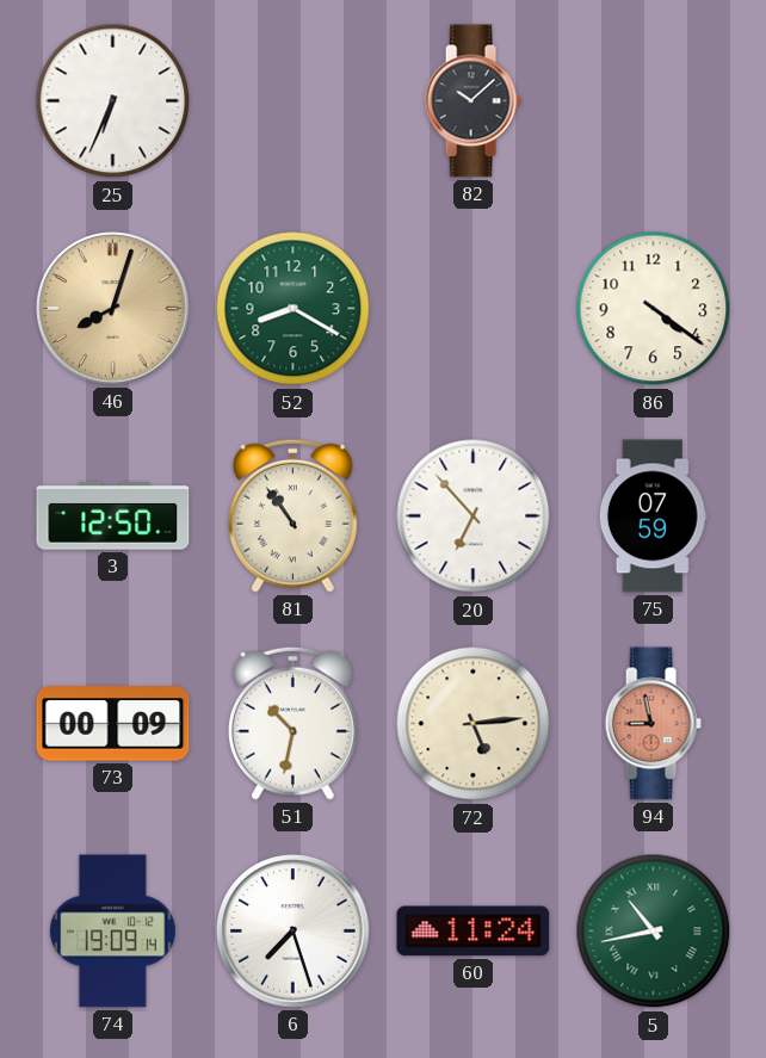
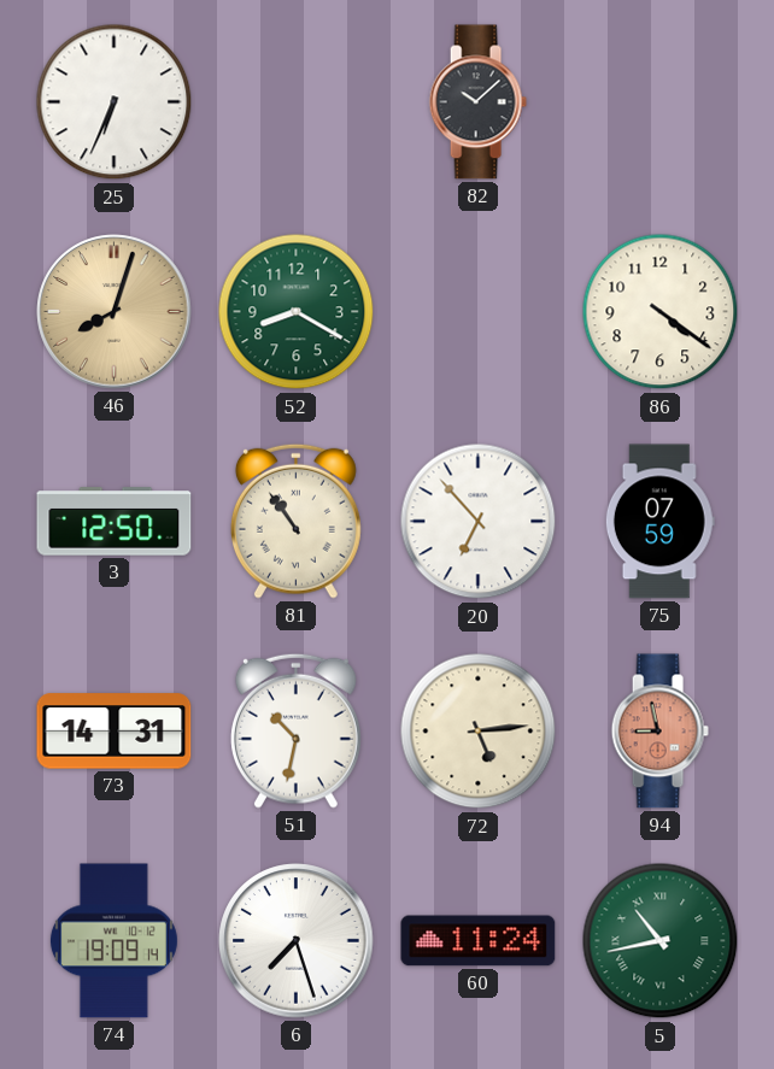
73: 00:09 -> 14:31
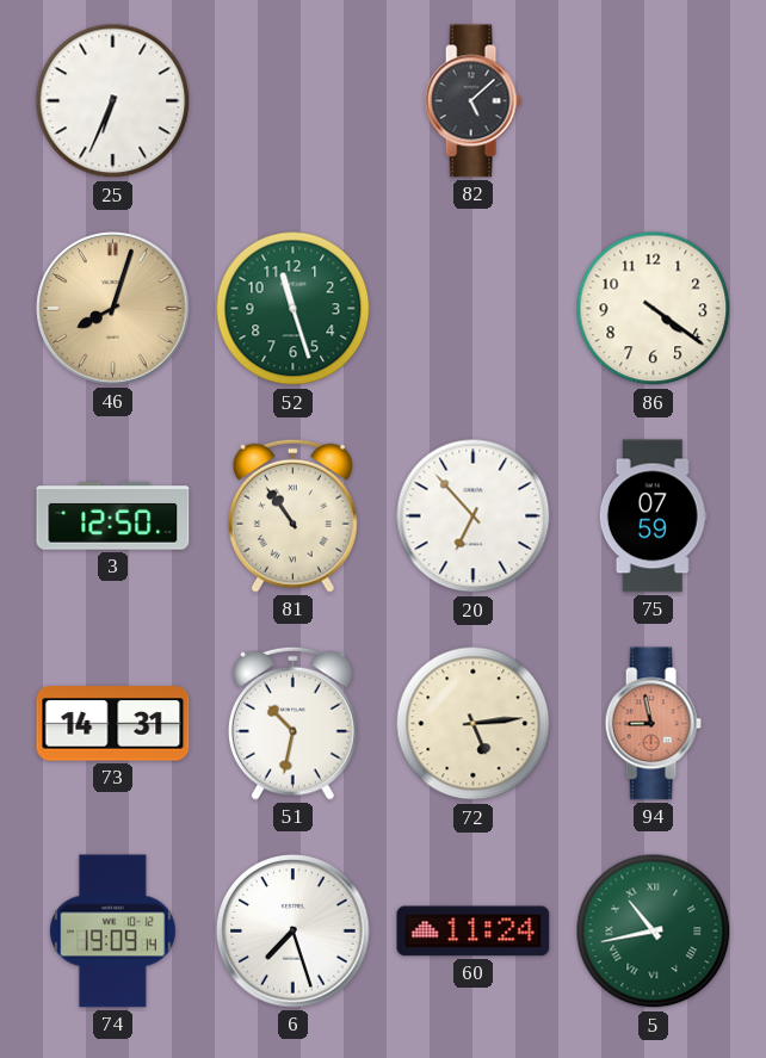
82: 10:08 -> 5:08
52: 8:20 -> 11:27
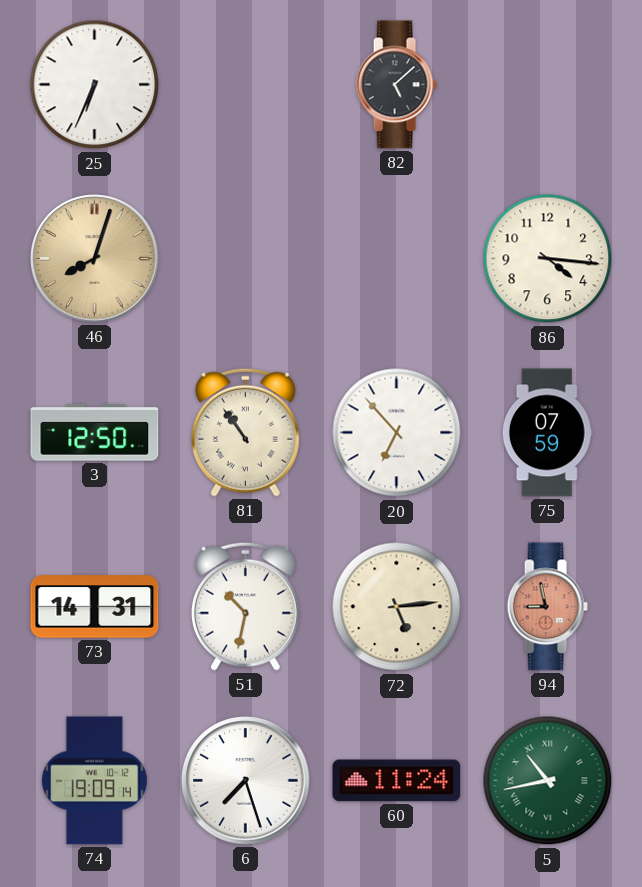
52: 11:27 -> none
86: 4:21 -> 4:16
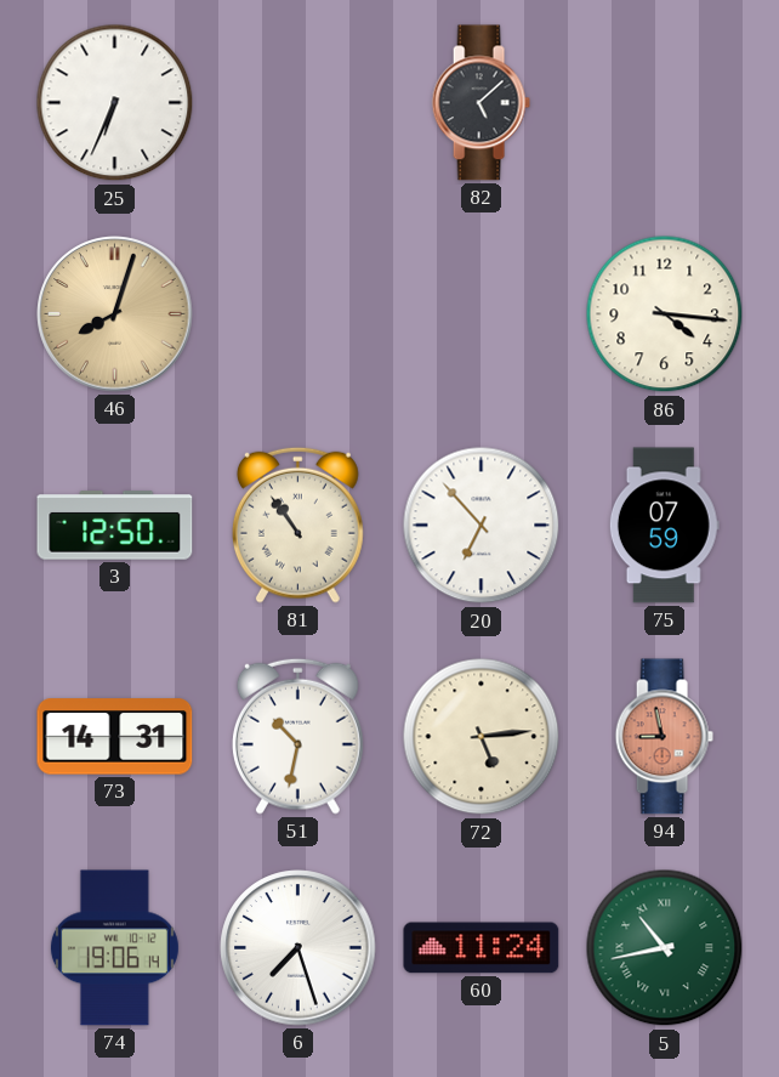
74: 19:09 -> 19:06
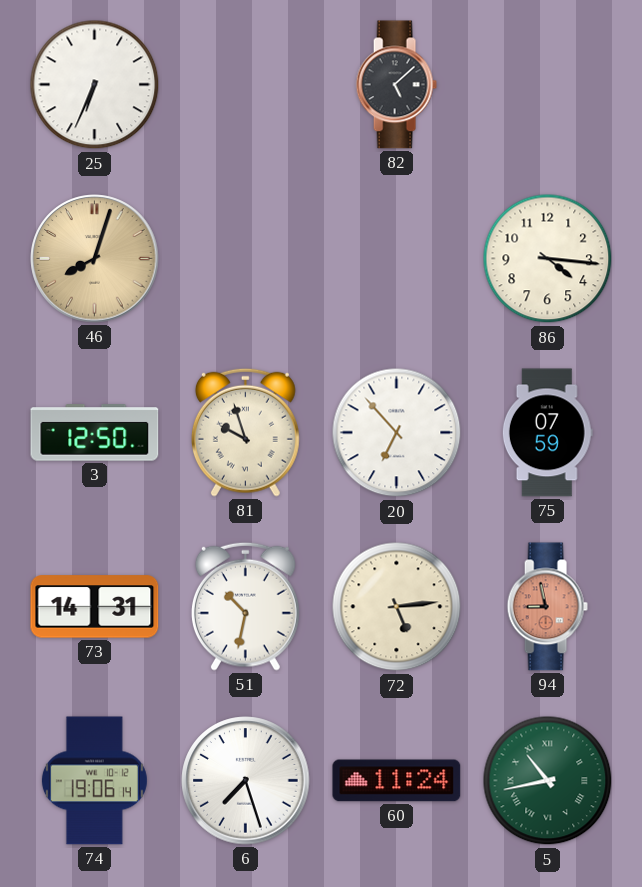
81: 10:54 -> 9:57
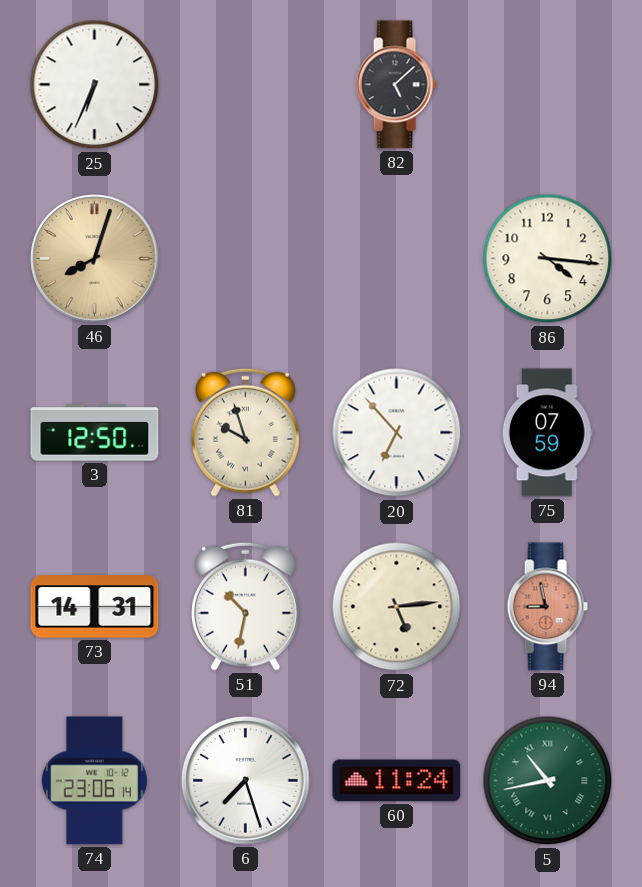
74: 19:06 -> 23:06
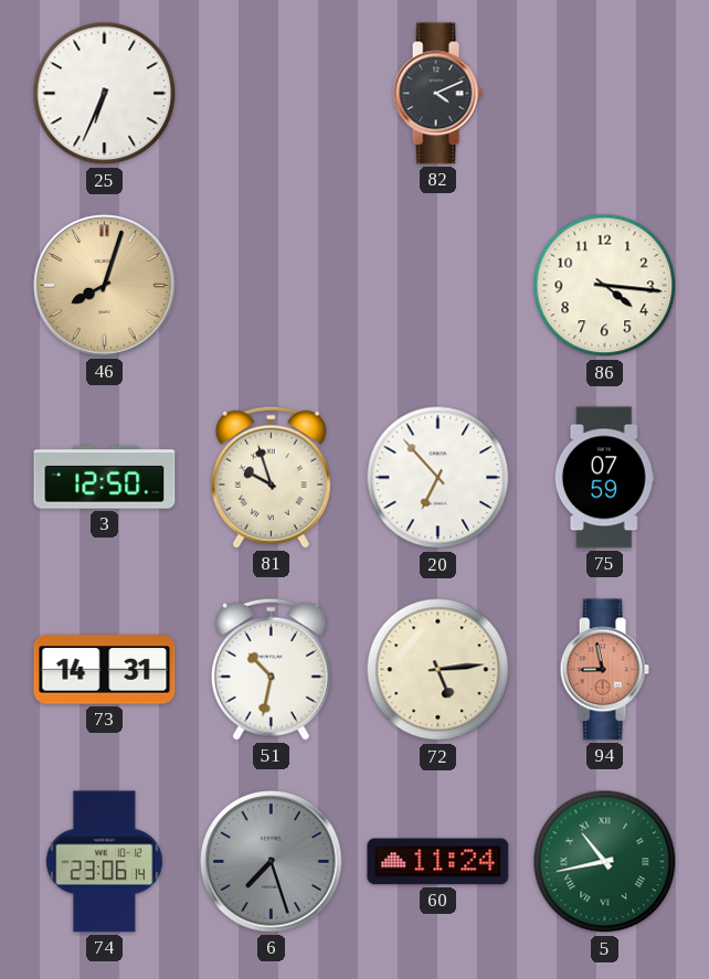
82: 5:08 -> 4:11
6 dial: white -> grey
